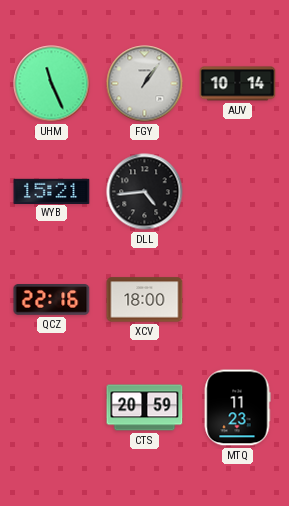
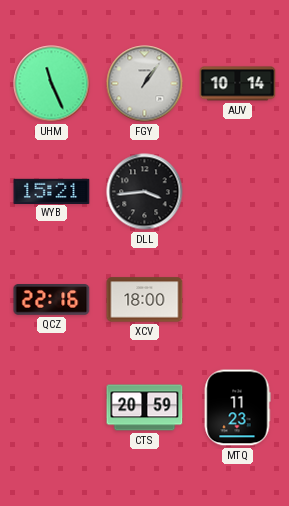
DLL: 4:44 -> 3:44
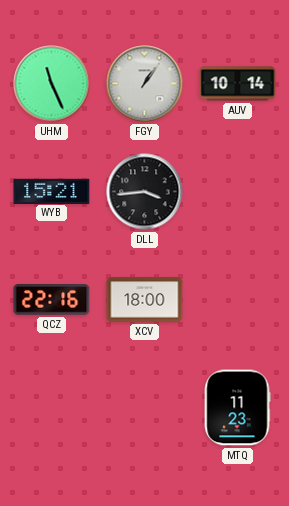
CTS: 20:59 -> none
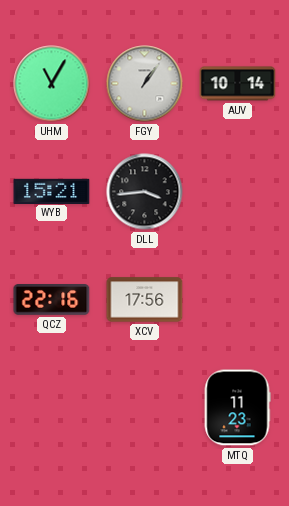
UHM: 11:26 -> 11:05
XCV: 18:00 -> 17:56
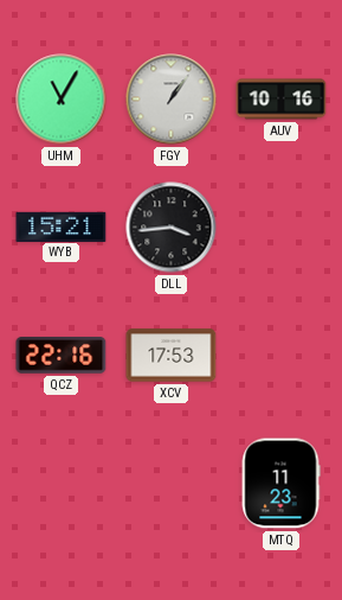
AUV: 10:14 -> 10:16
XCV: 17:56 -> 17:53
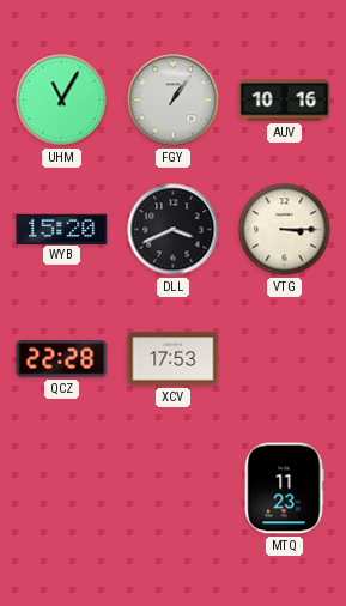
WYB: 15:21 -> 15:20
DLL: 3:44 -> 3:41
VTG: none -> 3:15
QCZ: 22:16 -> 22:28
